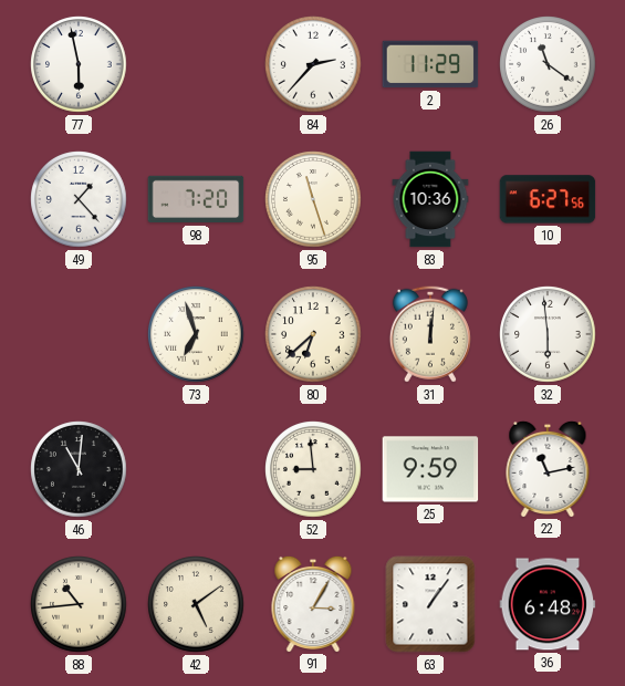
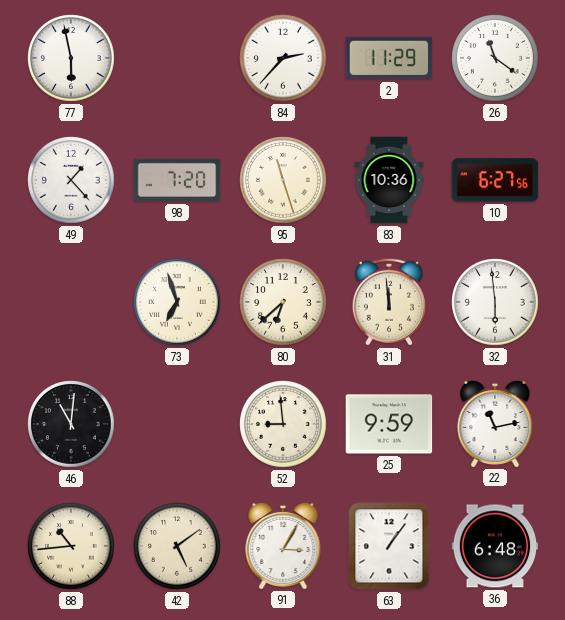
31: 12:01 -> 11:59
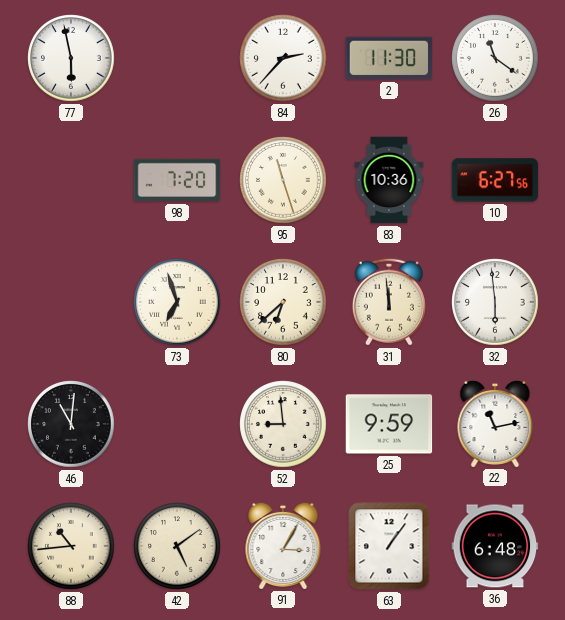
2: 11:29 -> 11:30
49: 1:23 -> none
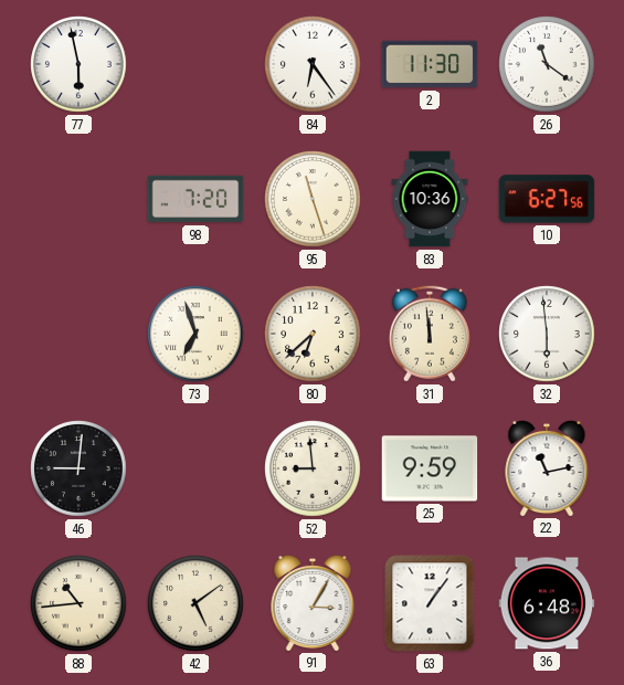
84: 2:37 -> 6:24
46: 11:01 -> 9:01
